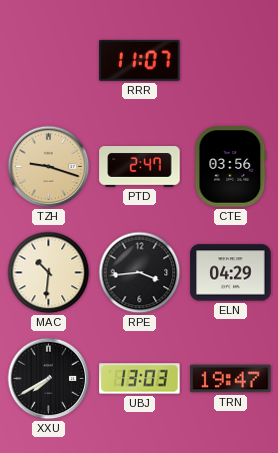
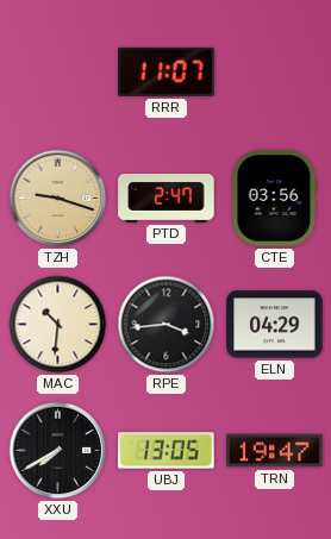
UBJ: 13:03 -> 13:05
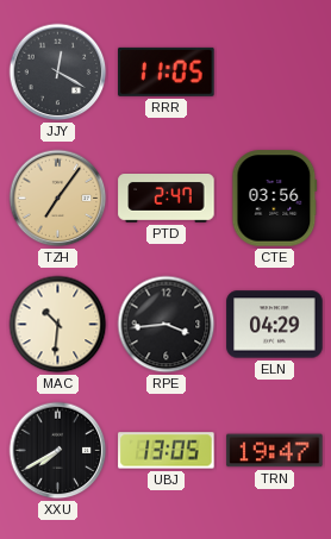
JJY: none -> 12:20
RRR: 11:07 -> 11:05
TZH: 9:18 -> 7:06
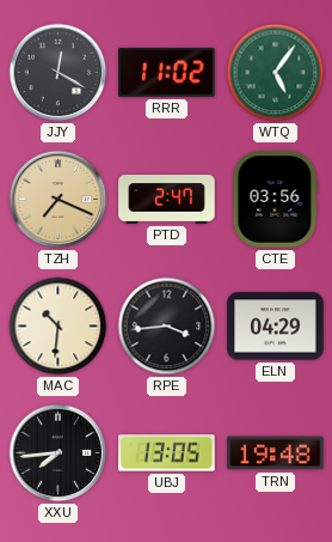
RRR: 11:05 -> 11:02
WTQ: none -> 5:06
TZH: 7:06 -> 7:19
XXU: 7:40 -> 7:44
TRN: 19:47 -> 19:48
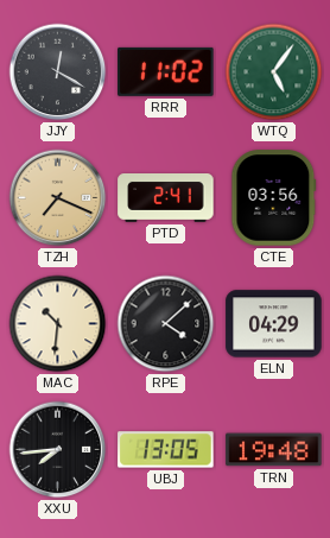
PTD: 2:47 -> 2:41
RPE: 3:44 -> 4:08
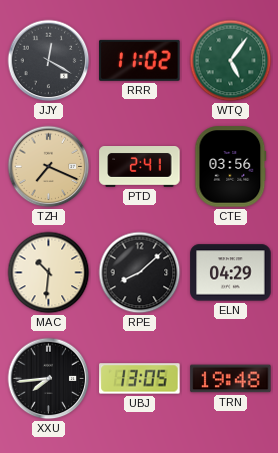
RPE: 4:08 -> 8:08
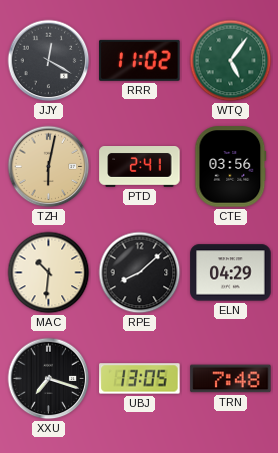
TZH: 7:19 -> 6:02
XXU: 7:44 -> 7:18
TRN: 19:48 -> 7:48
